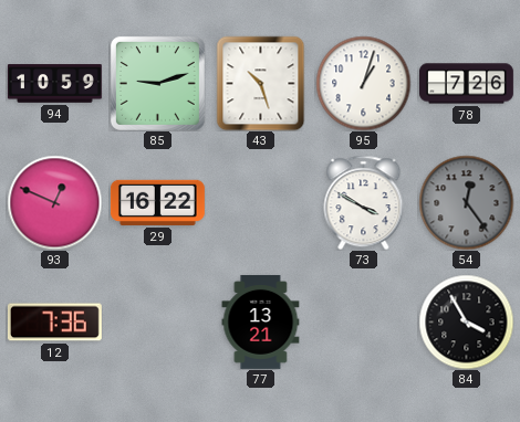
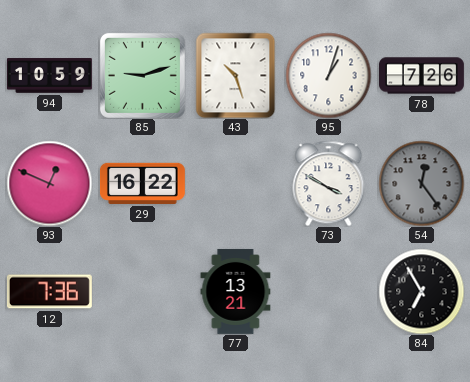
84: 3:55 -> 6:55
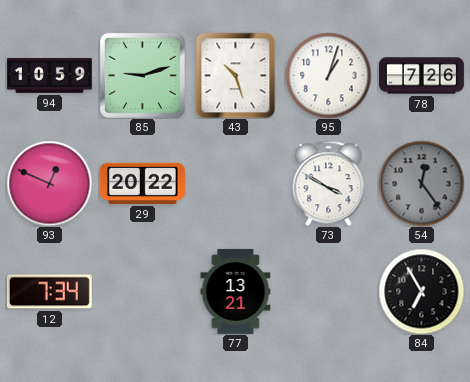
29: 16:22 -> 20:22
12: 7:36 -> 7:34
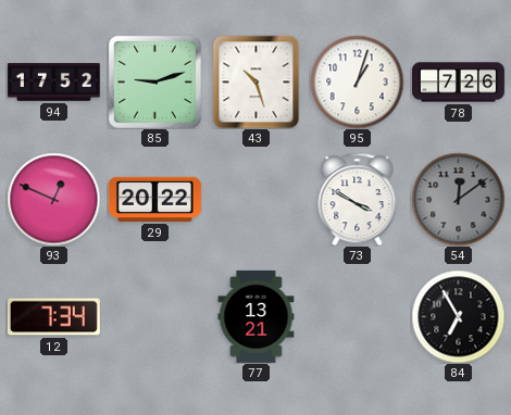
94: 10:59 -> 17:52
54: 12:24 -> 12:09
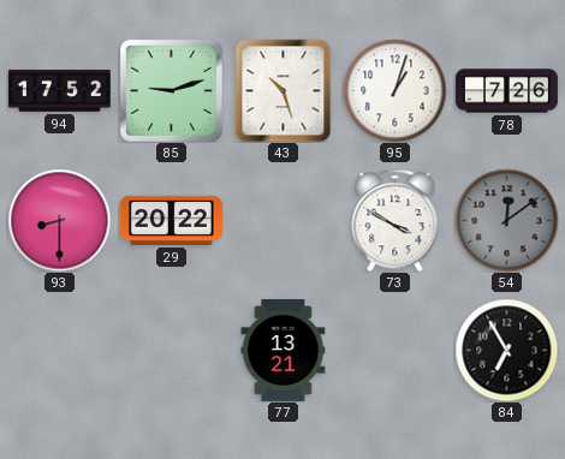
93: 12:49 -> 8:30
12: 7:34 -> none
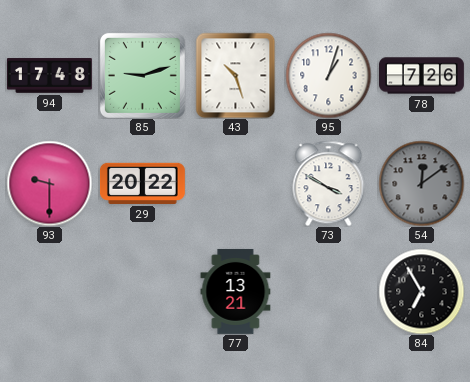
94: 17:52 -> 17:48
93: 8:30 -> 9:30
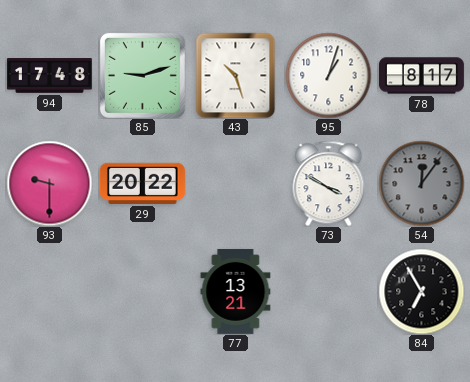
78: 7:26 -> 8:17
54: 12:09 -> 12:06
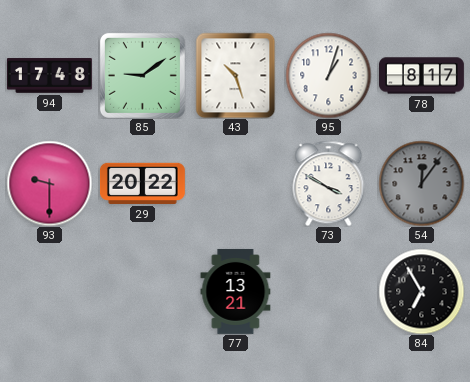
85: 9:12 -> 9:09
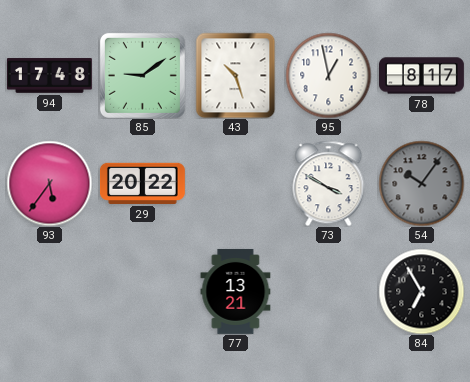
95: 1:03 -> 12:58
93: 9:30 -> 5:36
54: 12:06 -> 10:06
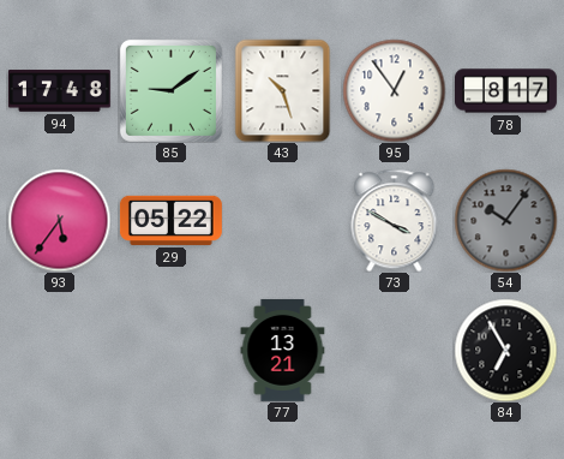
95: 12:58 -> 12:54
29: 20:22 -> 05:22
